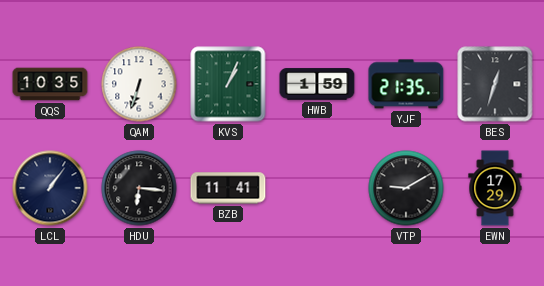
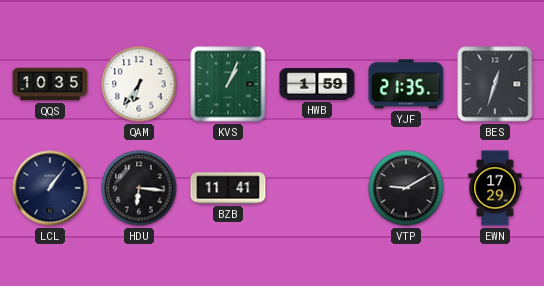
QAM: 6:33 -> 6:36
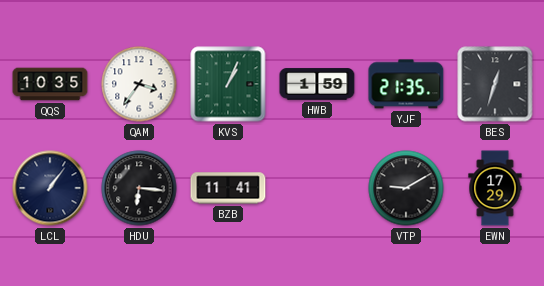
QAM: 6:36 -> 3:36
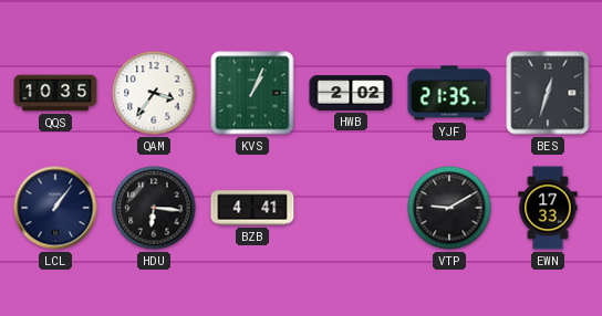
HWB: 1:59 -> 2:02
BZB: 11:41 -> 4:41
EWN: 17:29 -> 17:33
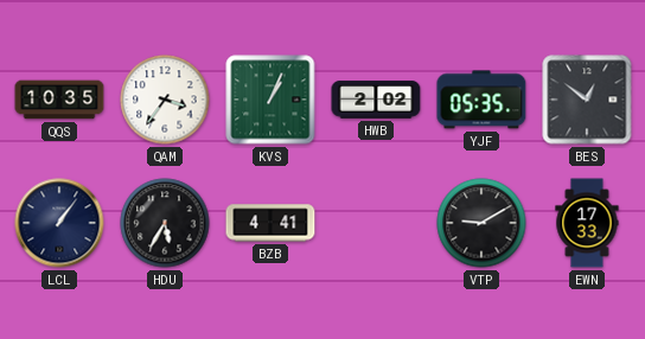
YJF: 21:35 -> 05:35
BES: 12:33 -> 12:51
HDU: 6:16 -> 5:35
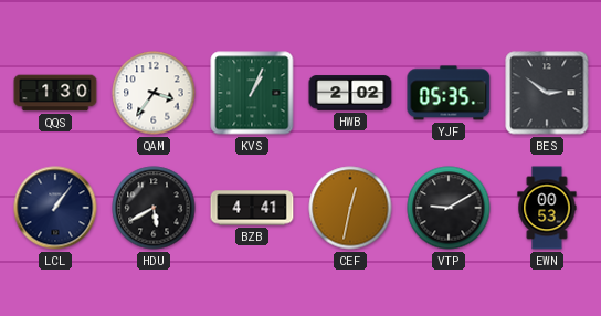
QQS: 10:35 -> 1:30
BES: 12:51 -> 2:51
HDU: 5:35 -> 5:40
CEF: none -> 12:32
EWN: 17:33 -> 00:53
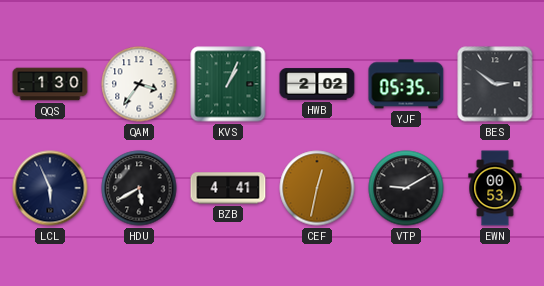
LCL: 1:06 -> 5:56
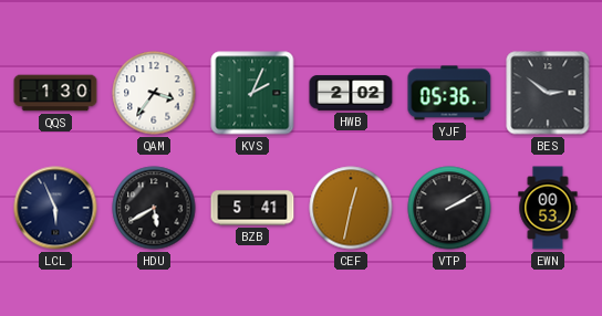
KVS: 1:04 -> 2:04
YJF: 05:35 -> 05:36
BZB: 4:41 -> 5:41
VTP: 9:10 -> 2:10
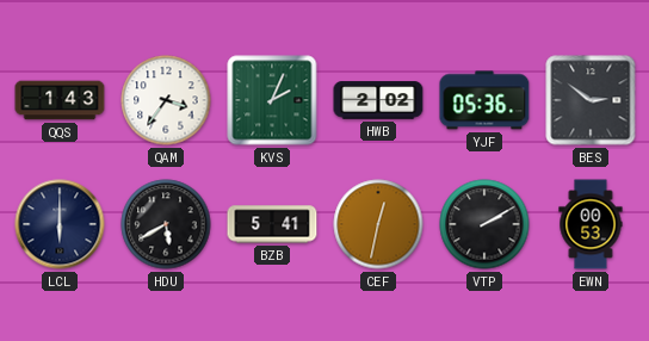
QQS: 1:30 -> 1:43
LCL: 5:56 -> 6:00
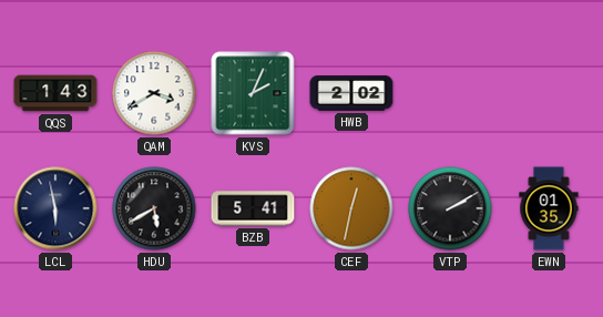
QAM: 3:36 -> 3:40
YJF: 05:36 -> none
BES: 2:51 -> none
LCL: 6:00 -> 5:58
EWN: 00:53 -> 01:35
